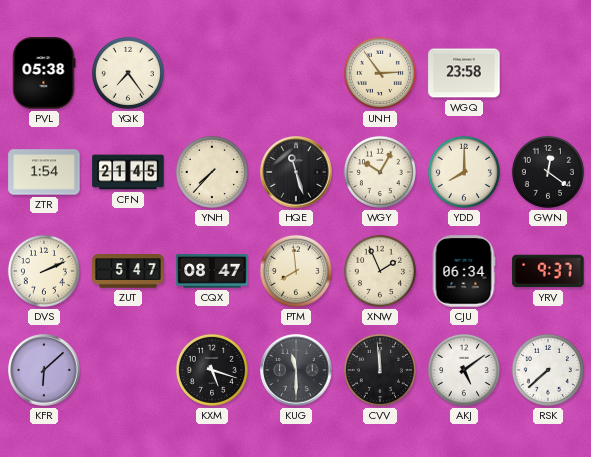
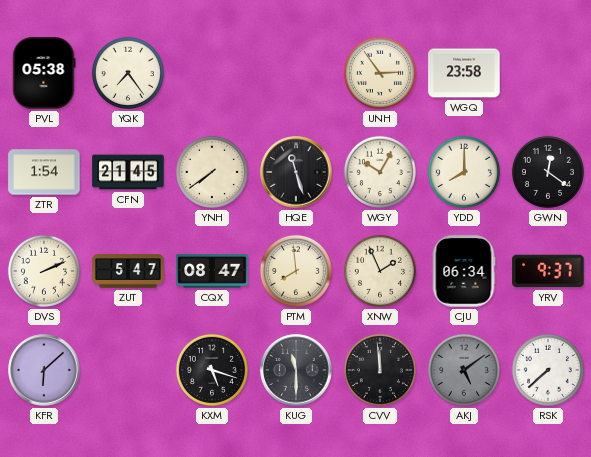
YNH: 7:37 -> 7:39
AKJ dial: white -> grey
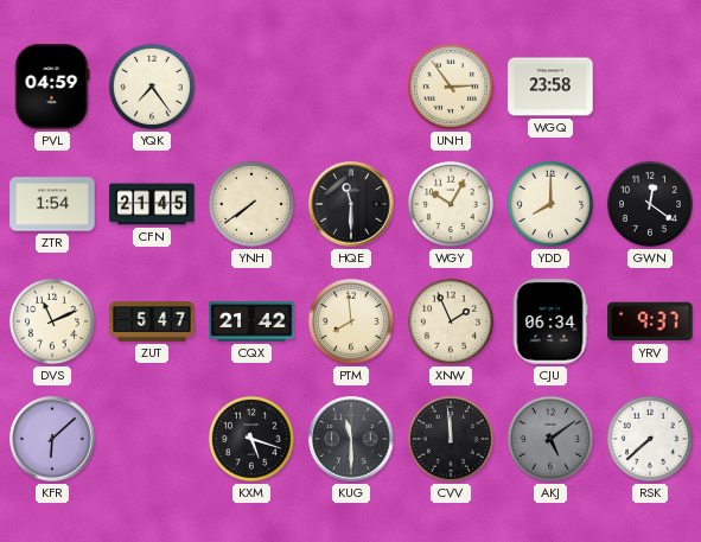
PVL: 05:38 -> 04:59
HQE: 11:27 -> 11:30
DVS: 2:11 -> 11:11
CQX: 08:47 -> 21:42
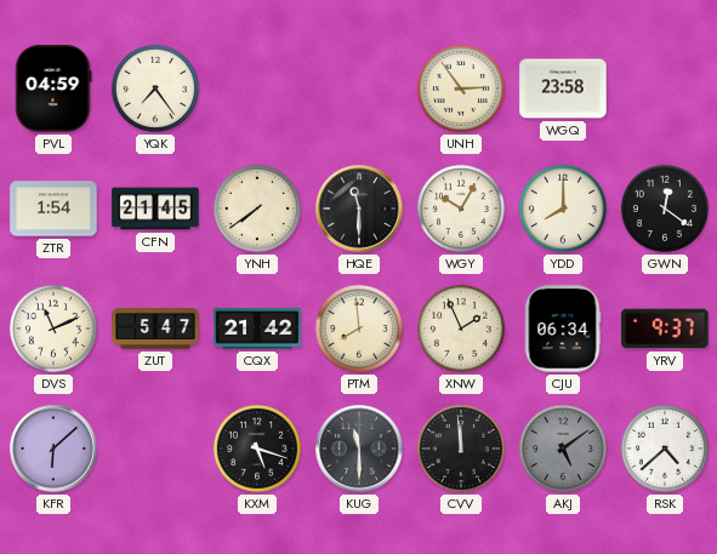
RSK: 7:38 -> 4:38
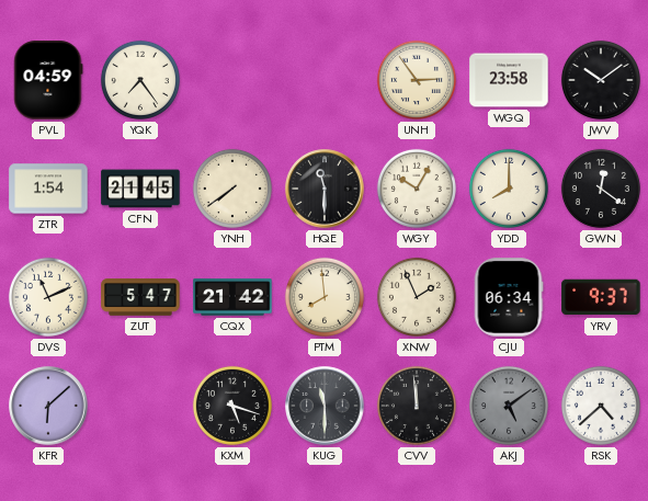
JWV: none -> 10:09
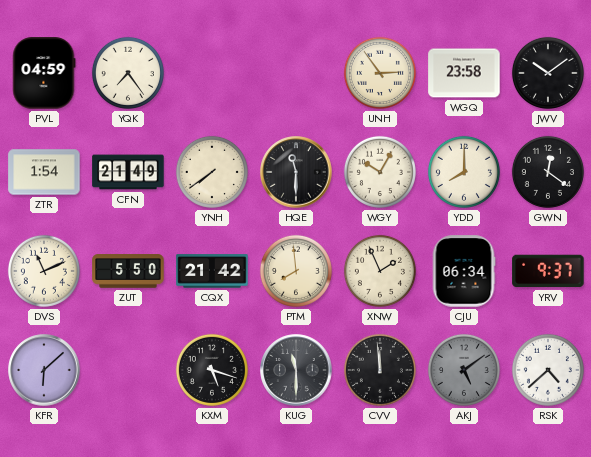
CFN: 21:45 -> 21:49
ZUT: 5:47 -> 5:50
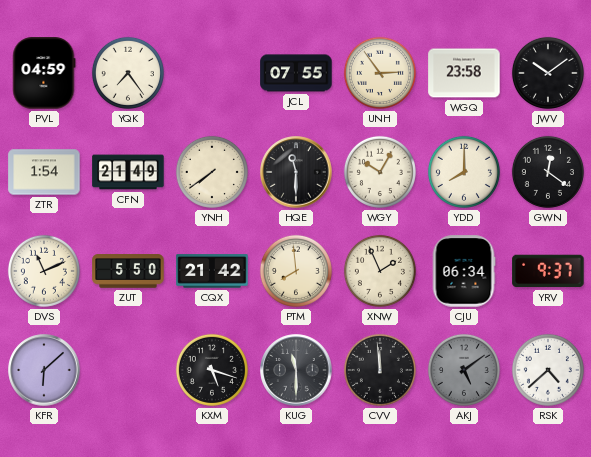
JCL: none -> 07:55
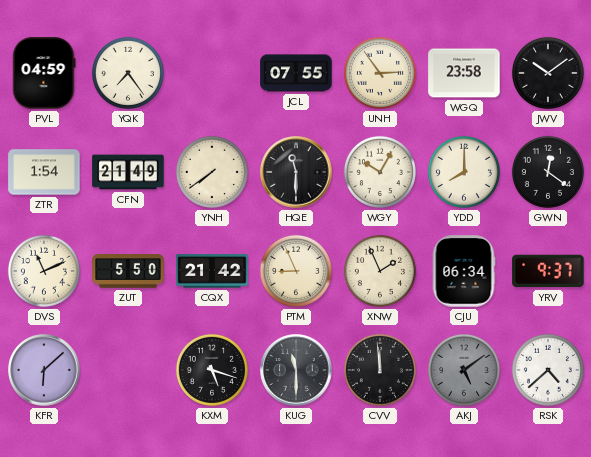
PTM: 7:59 -> 8:56
